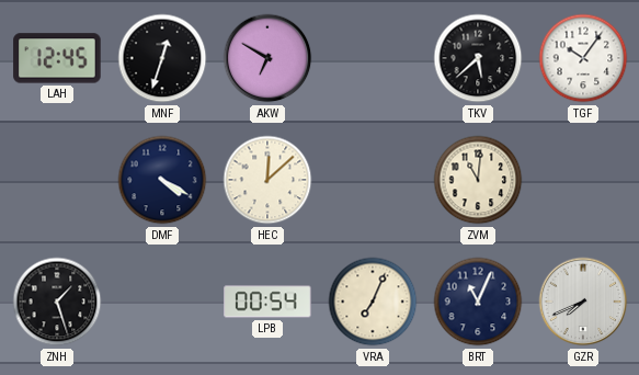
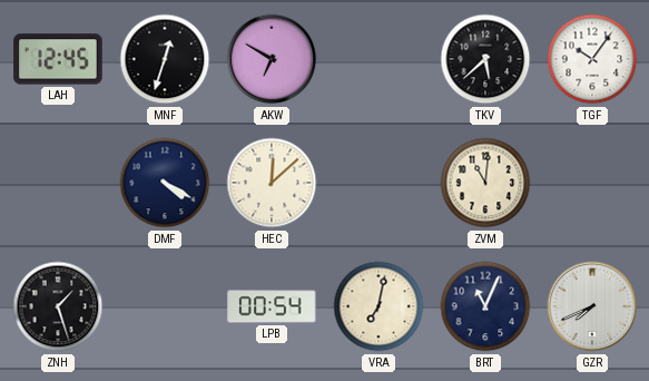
VRA: 7:04 -> 7:02
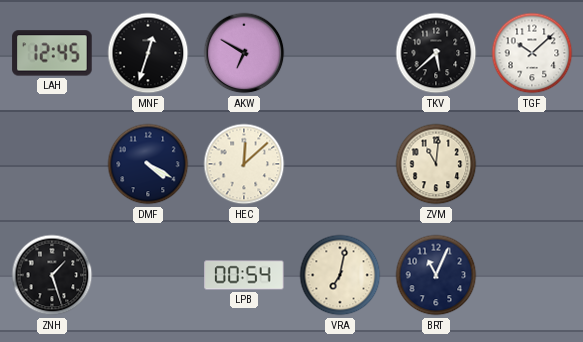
TGF: 10:06 -> 10:08
GZR: 7:41 -> none
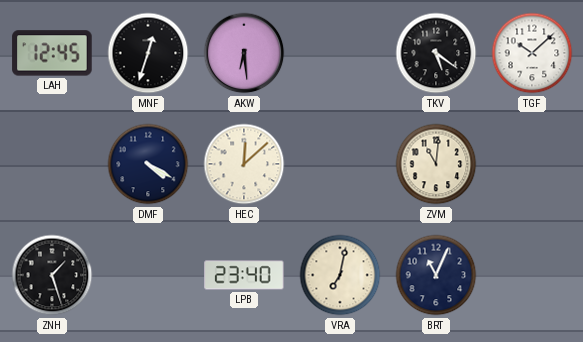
AKW: 6:50 -> 6:29
TKV: 5:38 -> 5:21
LPB: 00:54 -> 23:40
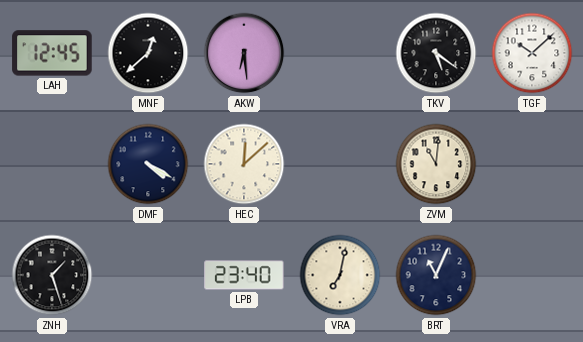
MNF: 12:33 -> 12:38
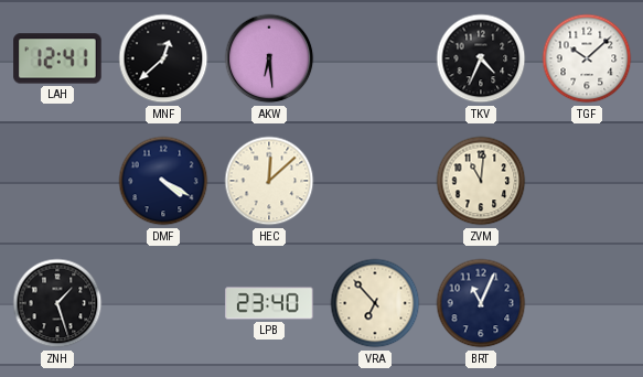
LAH: 12:45 -> 12:41
TKV: 5:21 -> 4:34
VRA: 7:02 -> 6:53
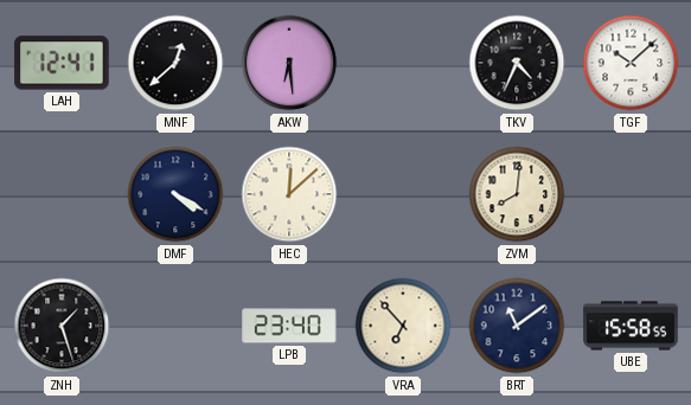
ZVM: 11:01 -> 8:01
BRT: 11:04 -> 11:09
UBE: none -> 15:58
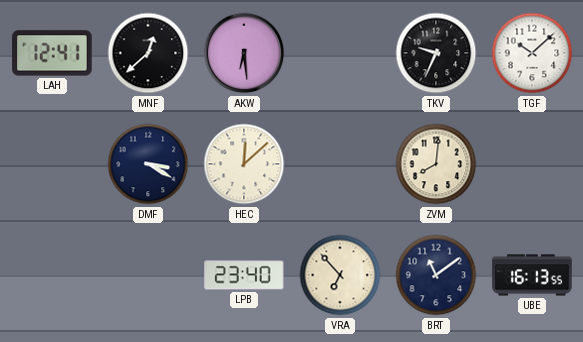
TKV: 4:34 -> 9:34
DMF: 4:20 -> 3:20
ZNH: 1:27 -> none
UBE: 15:58 -> 16:13
